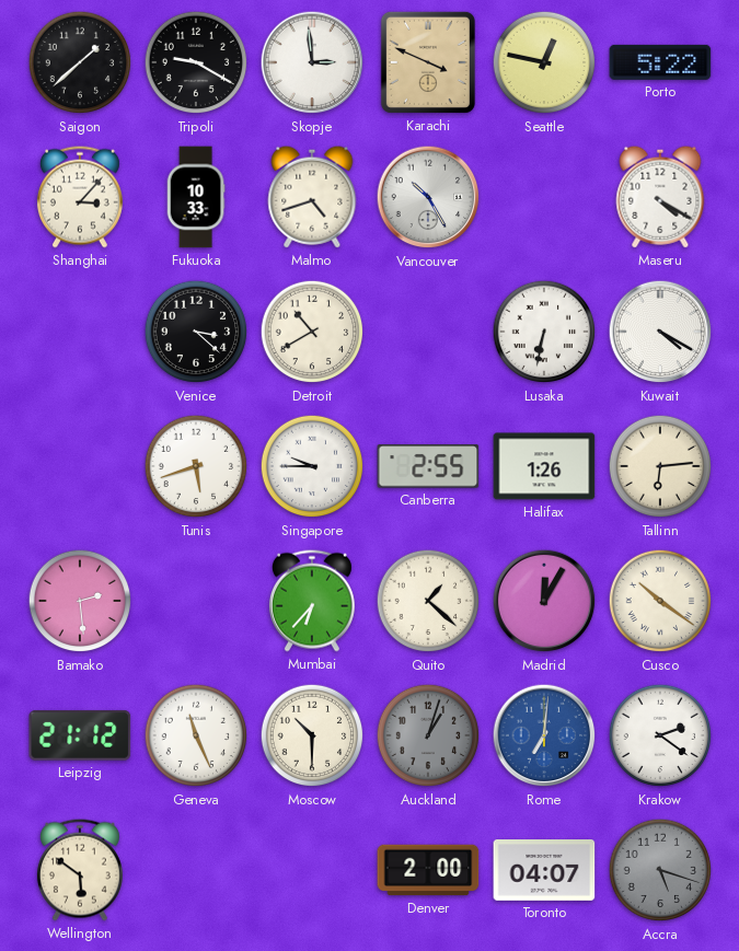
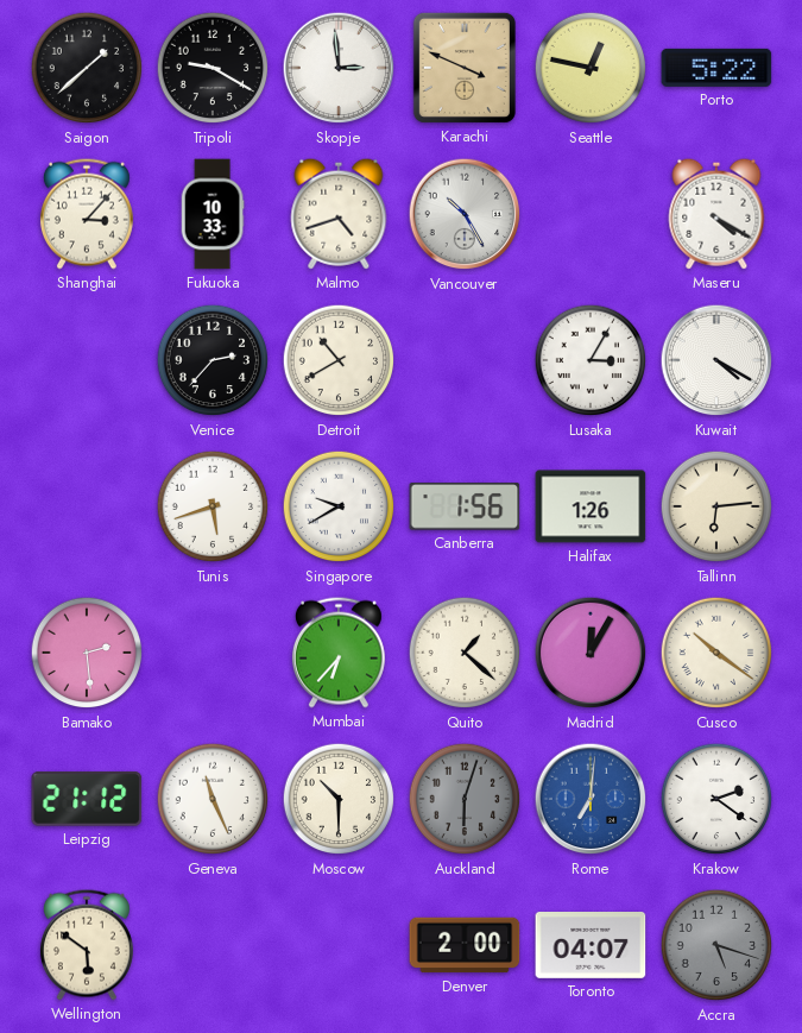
Venice: 3:22 -> 2:37
Lusaka: 6:32 -> 3:05
Singapore: 9:45 -> 9:40
Canberra: 2:55 -> 1:56
Auckland: 1:03 -> 6:03
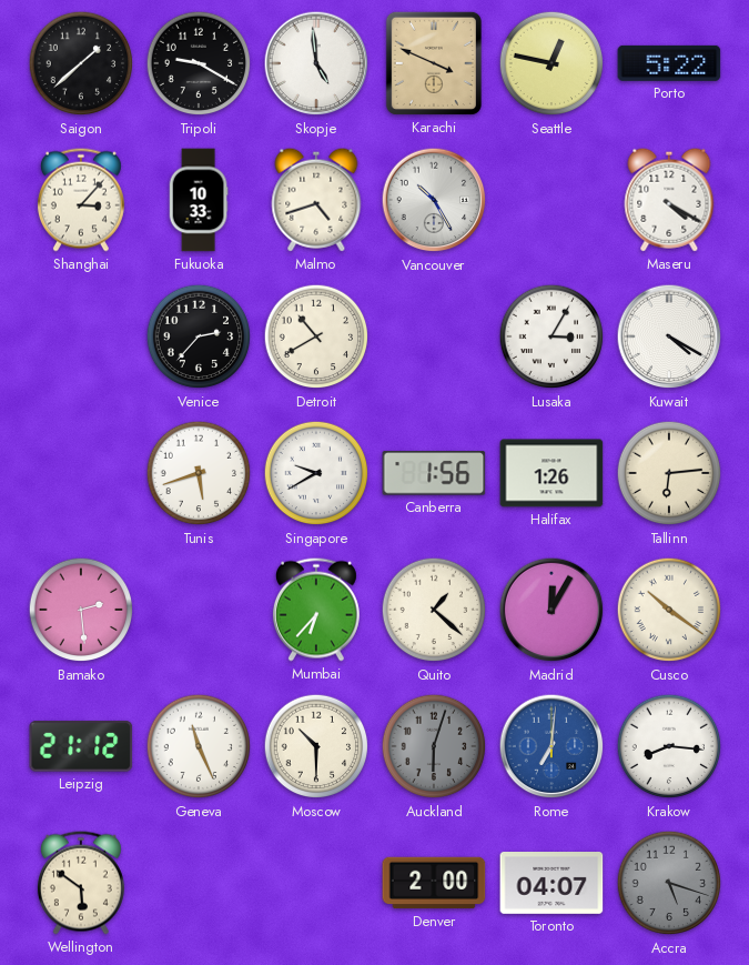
Skopje: 2:59 -> 4:59
Krakow: 2:21 -> 8:16
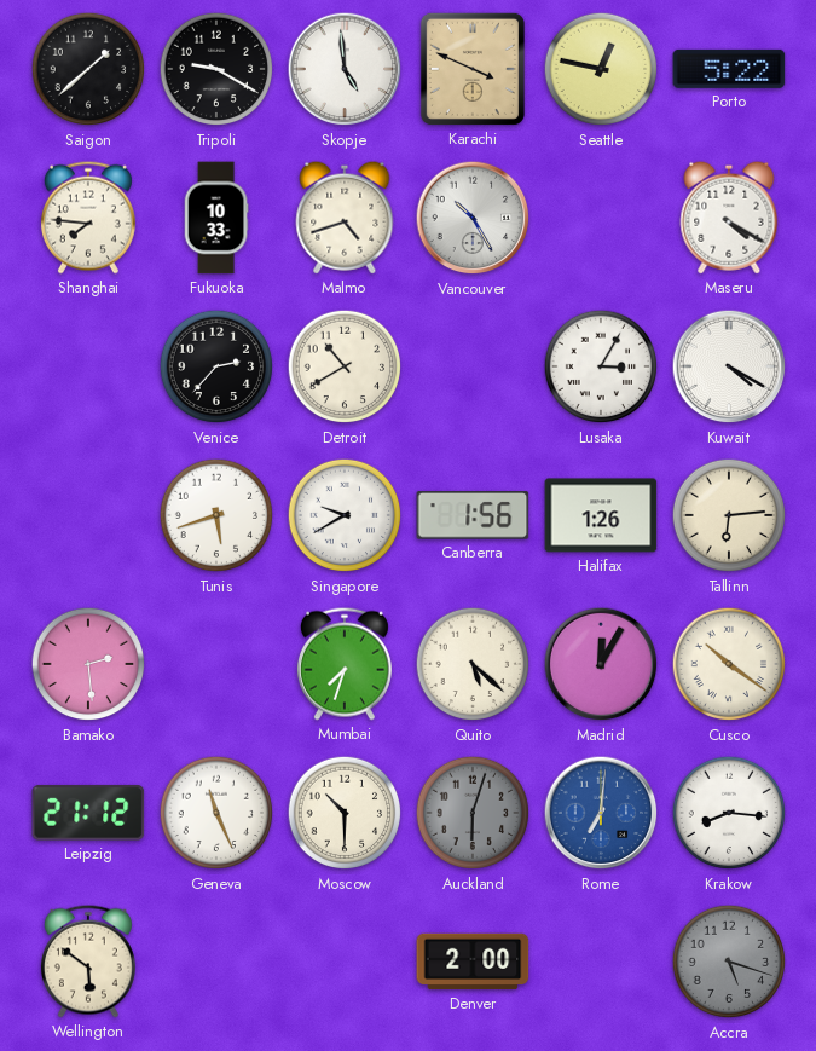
Shanghai: 3:07 -> 7:46
Mumbai: 6:37 -> 7:33
Quito: 1:22 -> 5:22
Toronto: 04:07 -> none
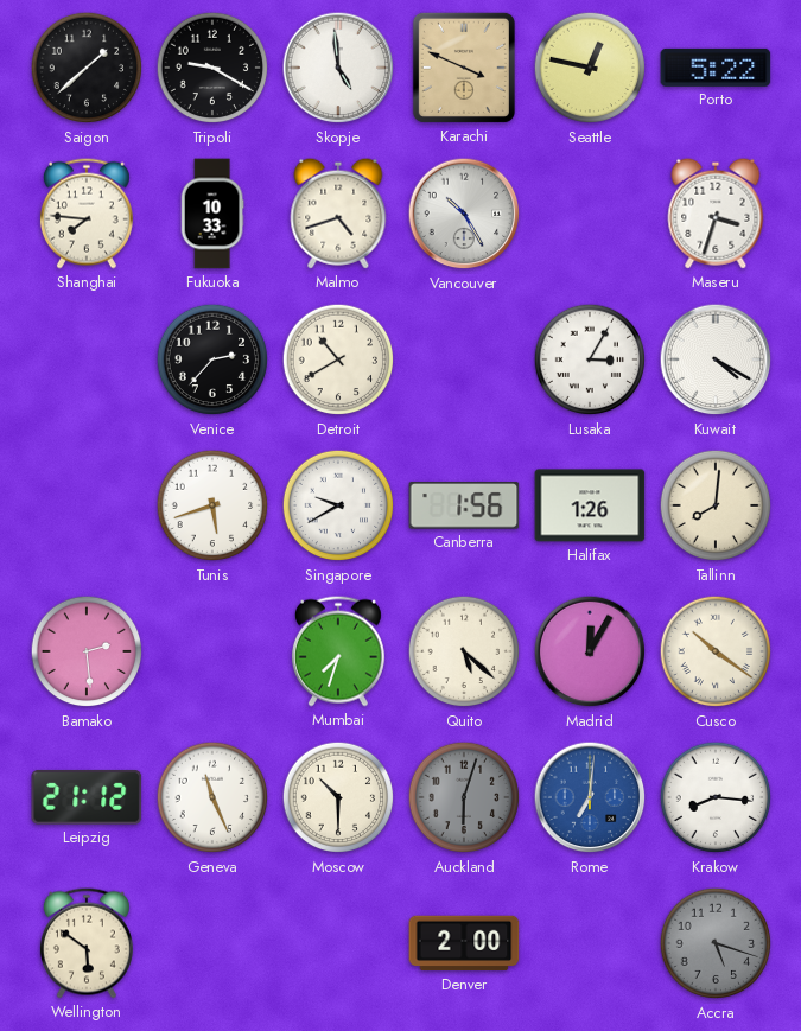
Maseru: 4:20 -> 3:33
Tallinn: 6:14 -> 8:01
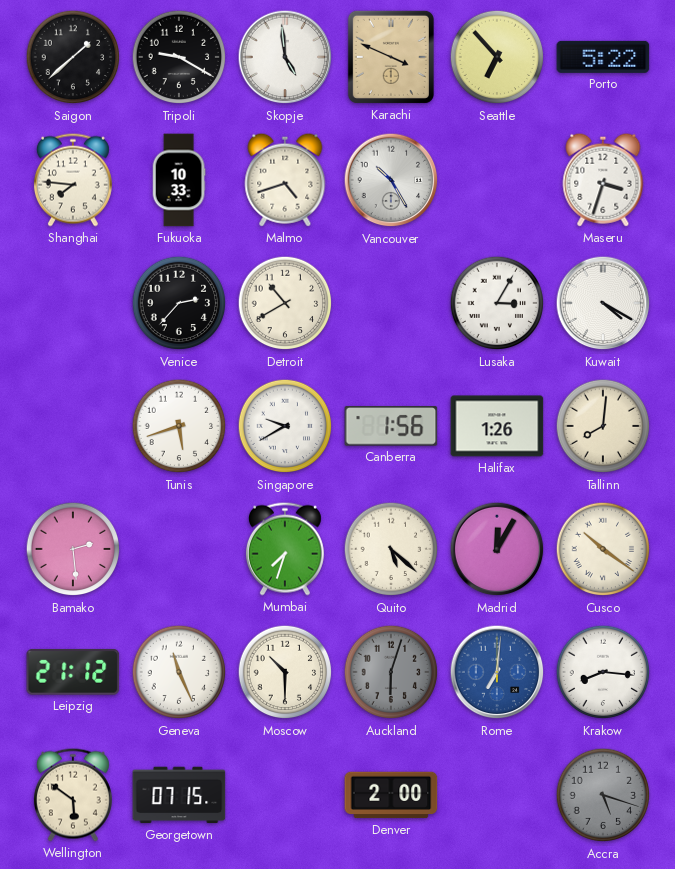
Seattle: 12:47 -> 6:53
Georgetown: none -> 07:15
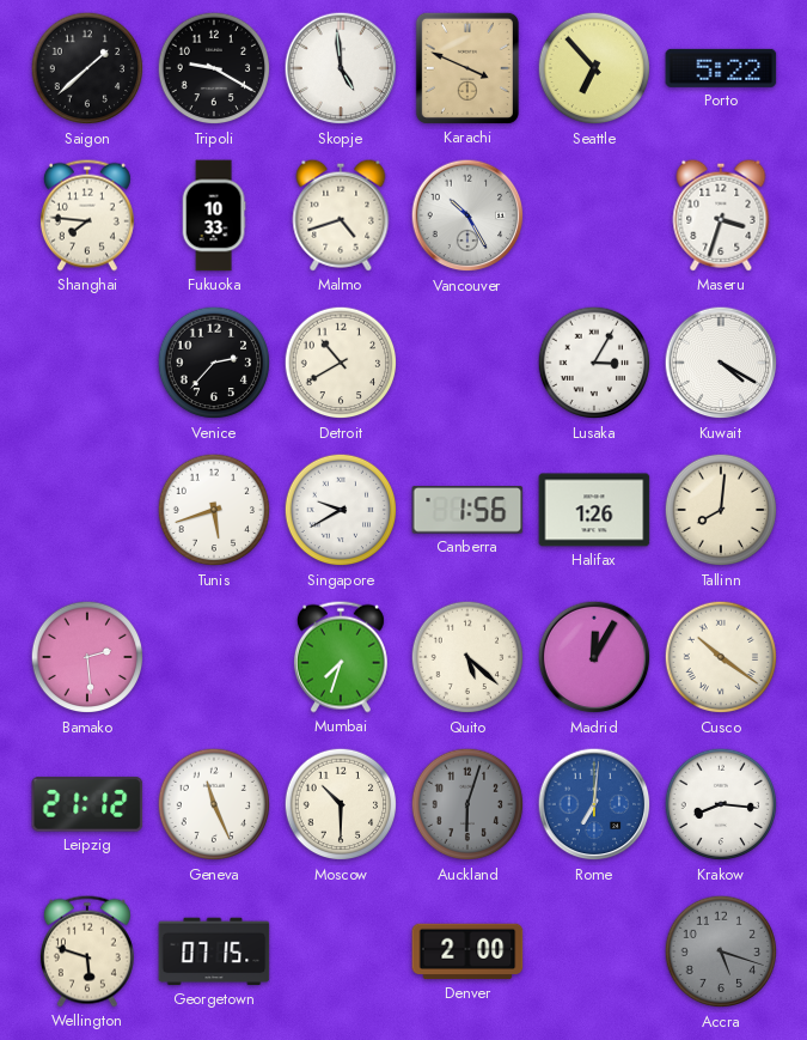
Wellington: 5:51 -> 5:48
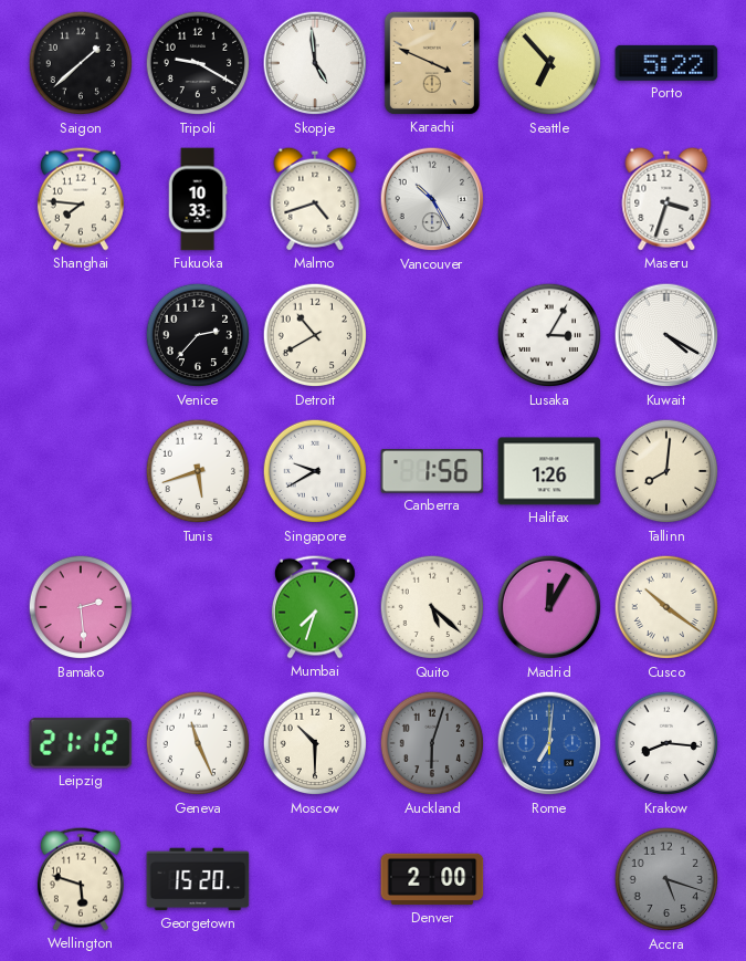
Georgetown: 07:15 -> 15:20
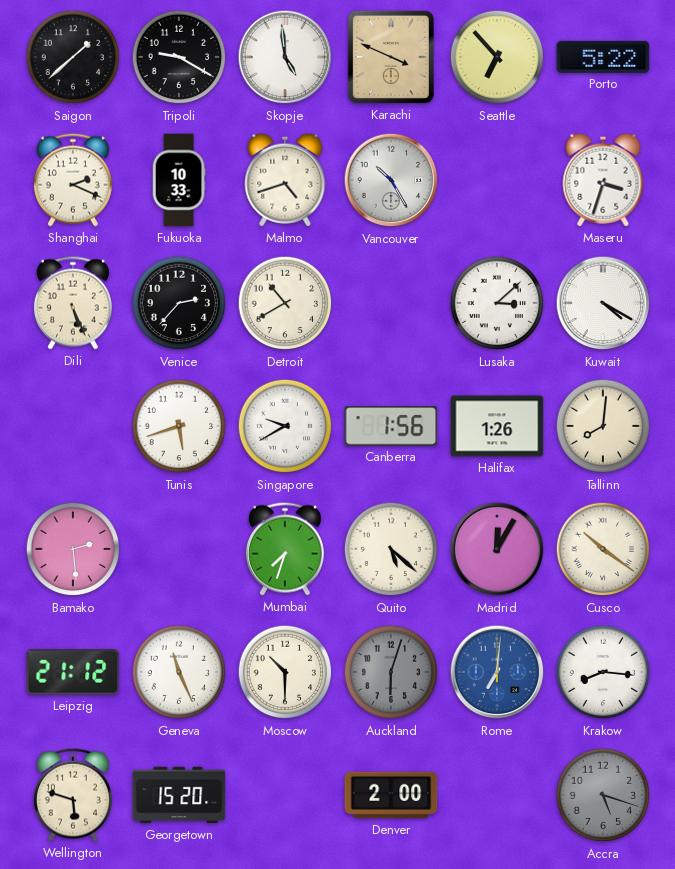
Shanghai: 7:46 -> 2:19
Dili: none -> 5:26
Lusaka: 3:05 -> 3:08
